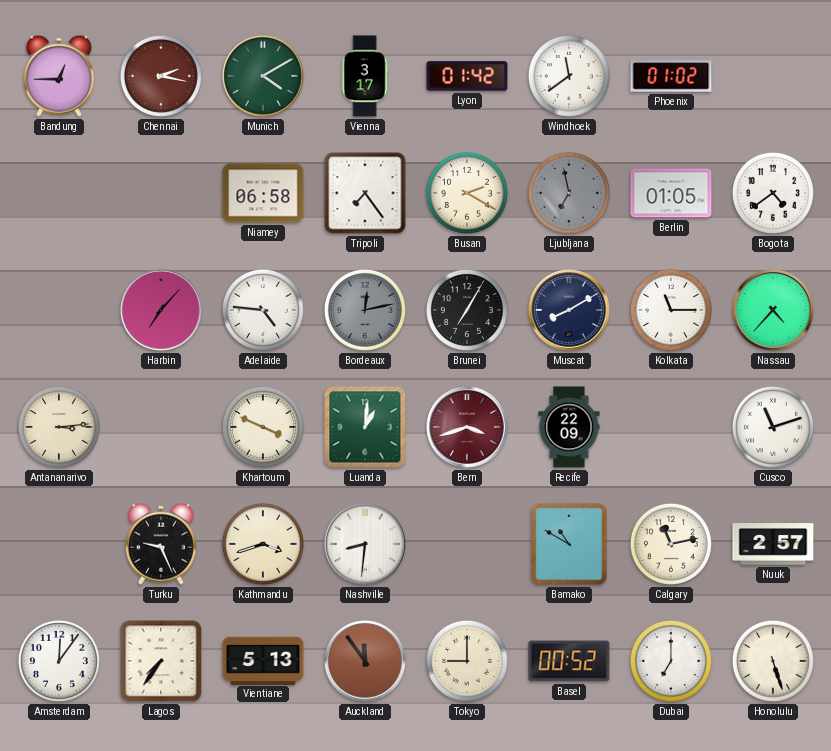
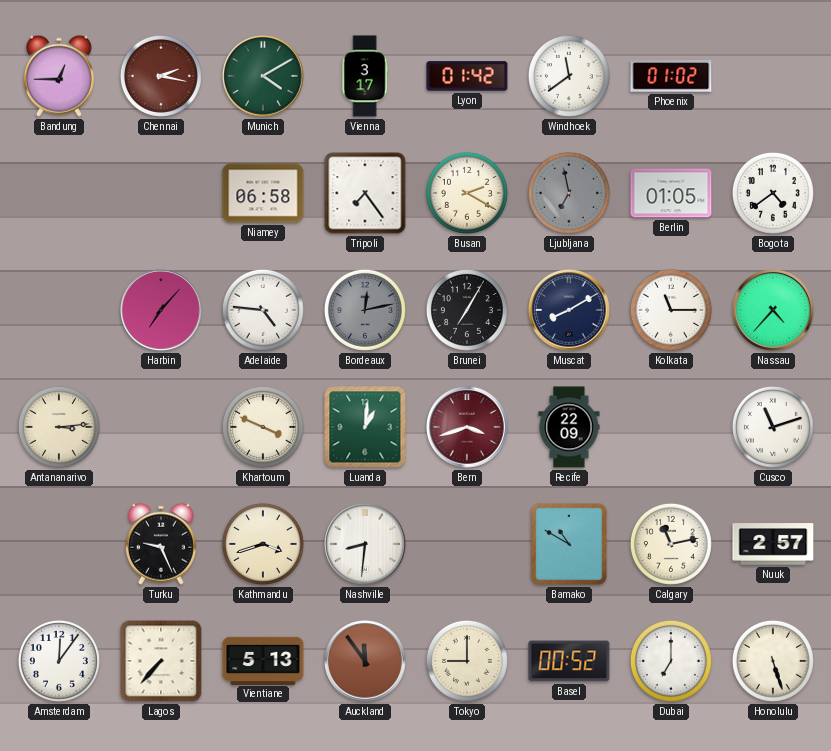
Lagos: 7:36 -> 7:37
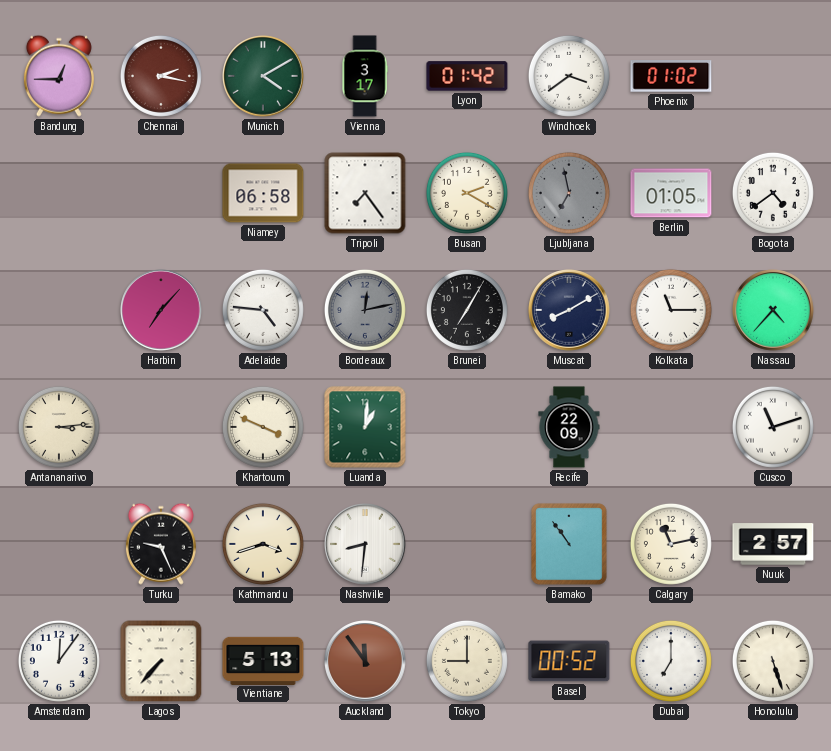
Windhoek: 11:39 -> 3:39
Bern: 3:42 -> none
Bamako: 10:50 -> 10:54
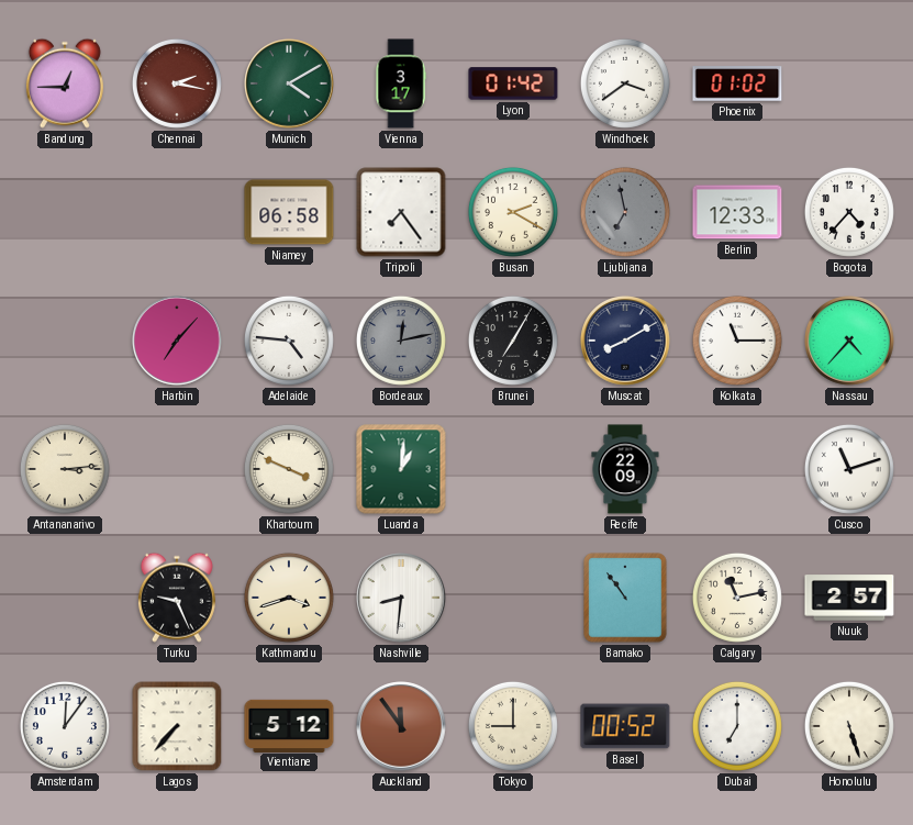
Berlin: 01:05 -> 12:33
Bogota: 4:39 -> 4:37
Vientiane: 5:13 -> 5:12
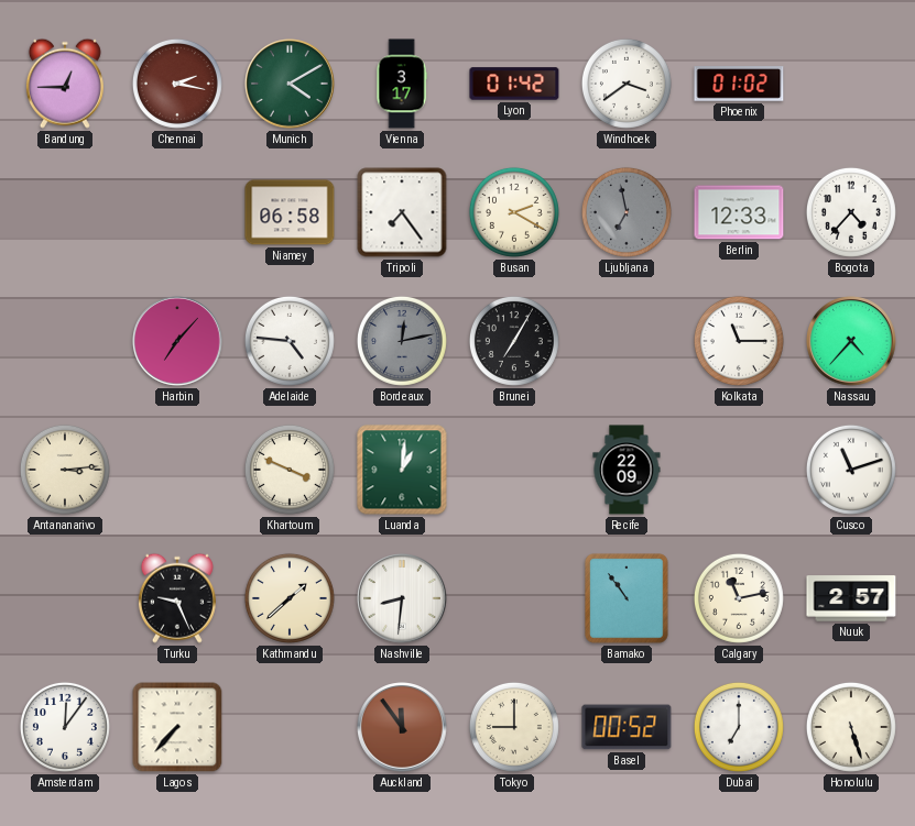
Muscat: 8:10 -> none
Kathmandu: 3:42 -> 1:38
Vientiane: 5:12 -> none
